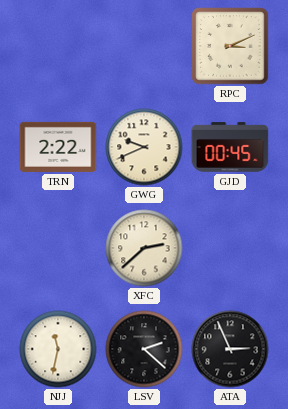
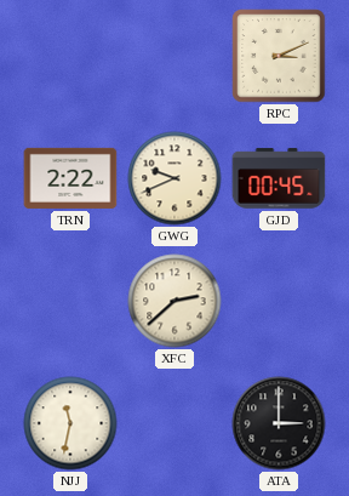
LSV: 2:22 -> none
ATA: 2:56 -> 3:00
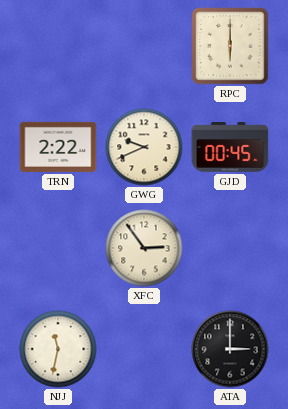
RPC: 3:11 -> 6:00
XFC: 2:38 -> 2:54
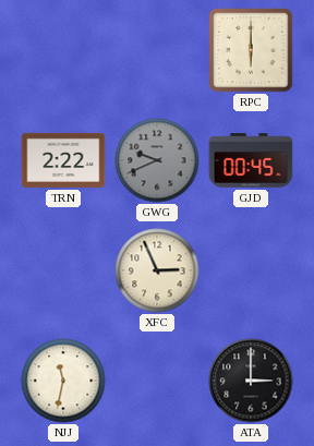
GWG dial: cream -> grey
XFC: 2:54 -> 2:56
